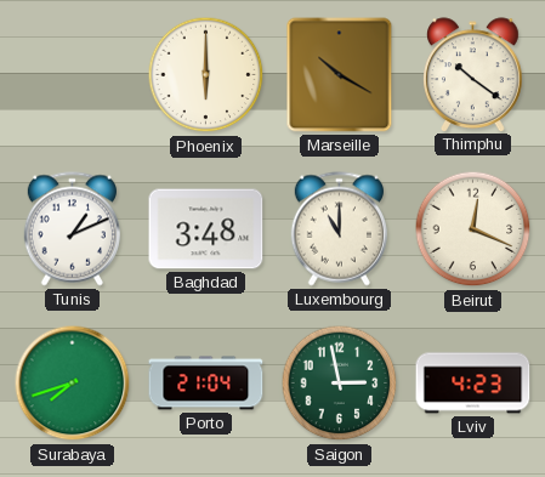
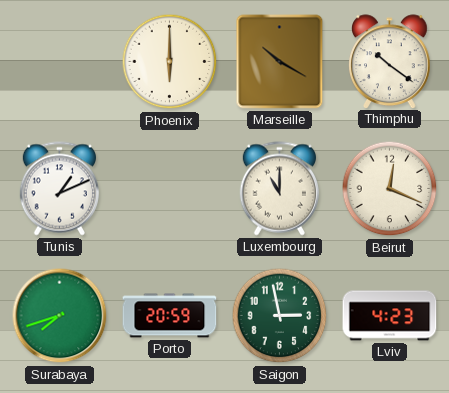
Baghdad: 3:48 -> none
Porto: 21:04 -> 20:59
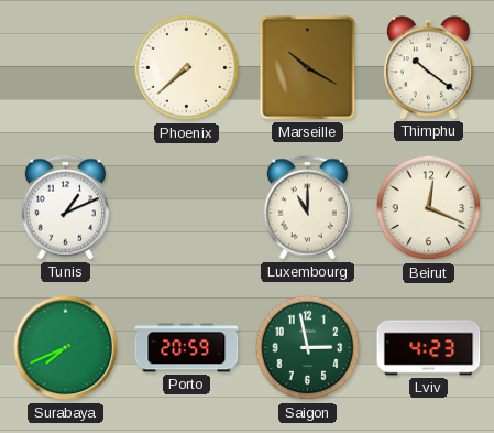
Phoenix: 6:00 -> 7:38
Surabaya: 7:42 -> 7:41
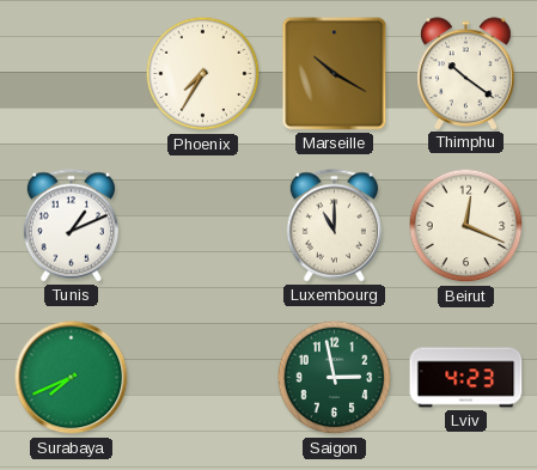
Phoenix: 7:38 -> 7:35
Porto: 20:59 -> none
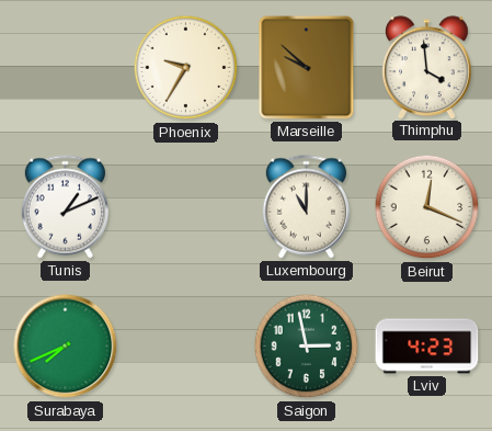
Phoenix: 7:35 -> 9:35
Marseille: 10:20 -> 9:52
Thimphu: 10:21 -> 3:59
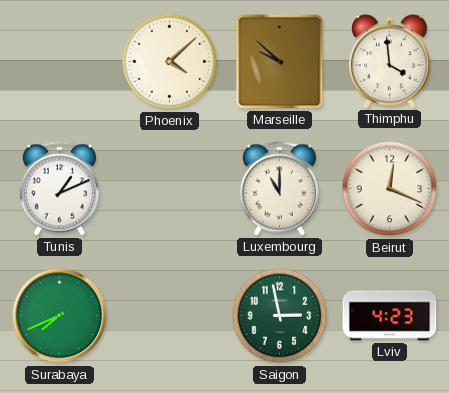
Phoenix: 9:35 -> 4:08
